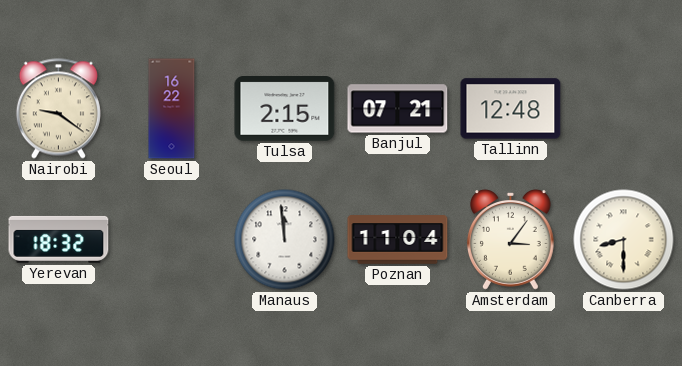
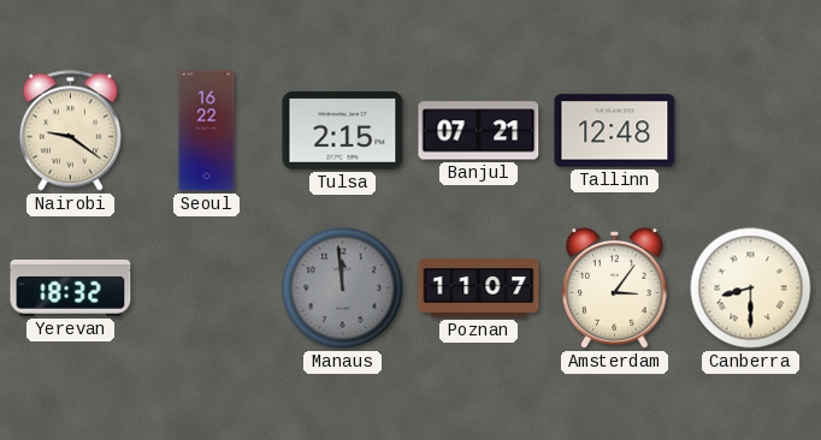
Manaus dial: white -> grey
Poznan: 11:04 -> 11:07
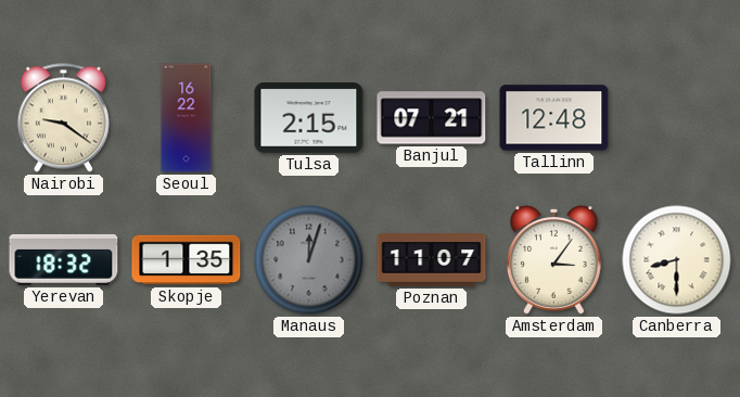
Skopje: none -> 1:35
Manaus: 11:59 -> 12:03
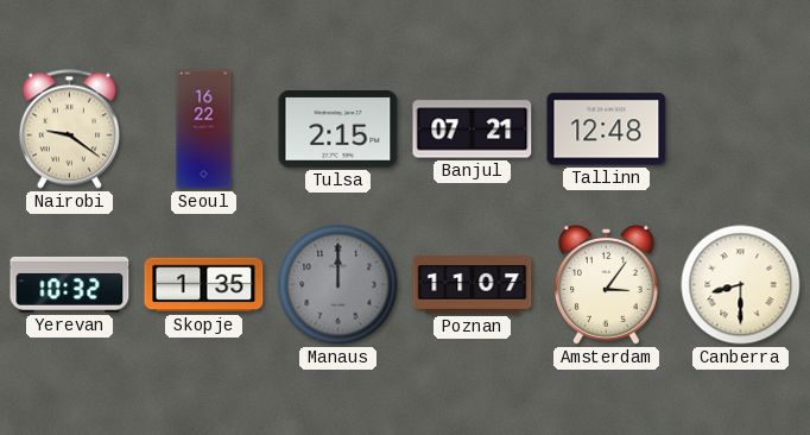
Yerevan: 18:32 -> 10:32
Manaus: 12:03 -> 12:00
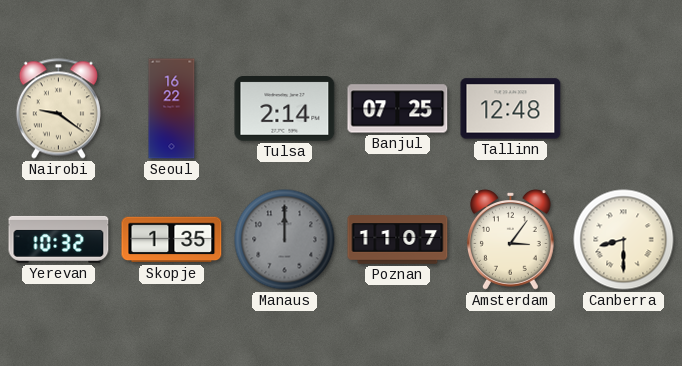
Tulsa: 2:15 -> 2:14
Banjul: 07:21 -> 07:25
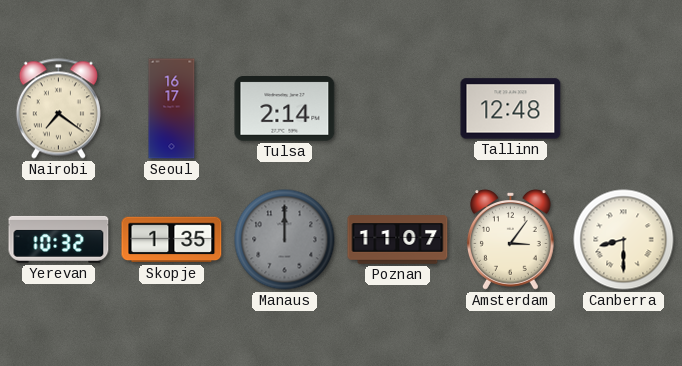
Nairobi: 9:21 -> 7:21
Seoul: 16:22 -> 16:17
Banjul: 07:25 -> none
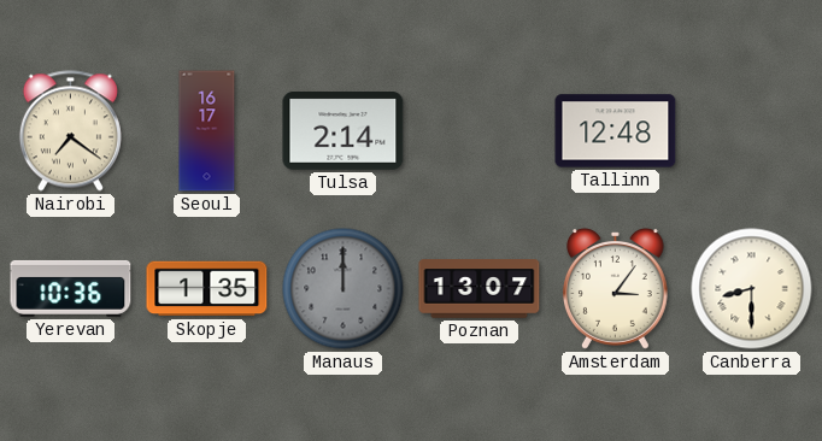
Yerevan: 10:32 -> 10:36
Poznan: 11:07 -> 13:07
